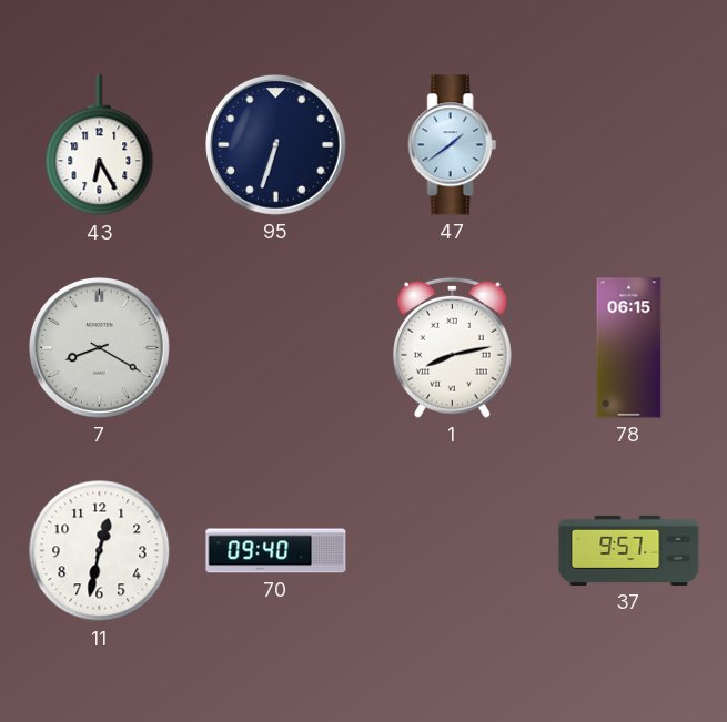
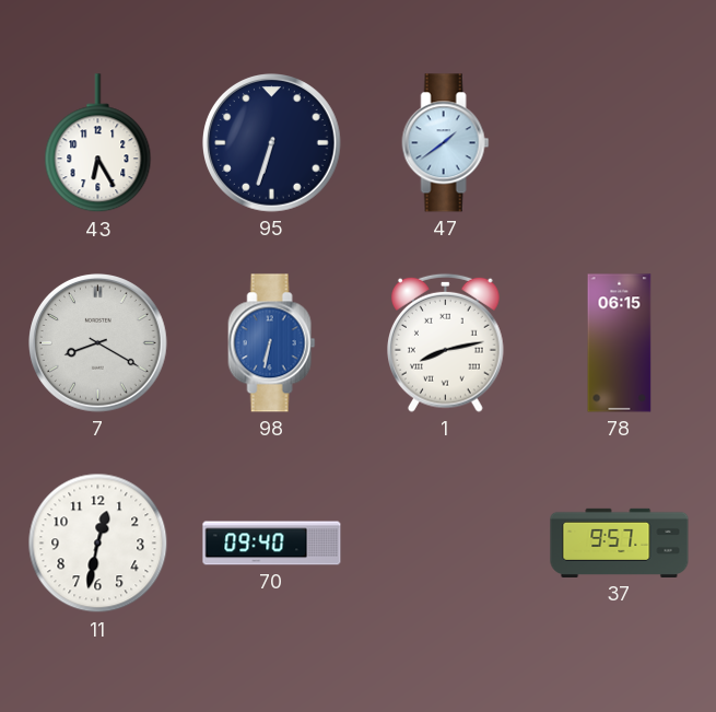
98: none -> 6:32
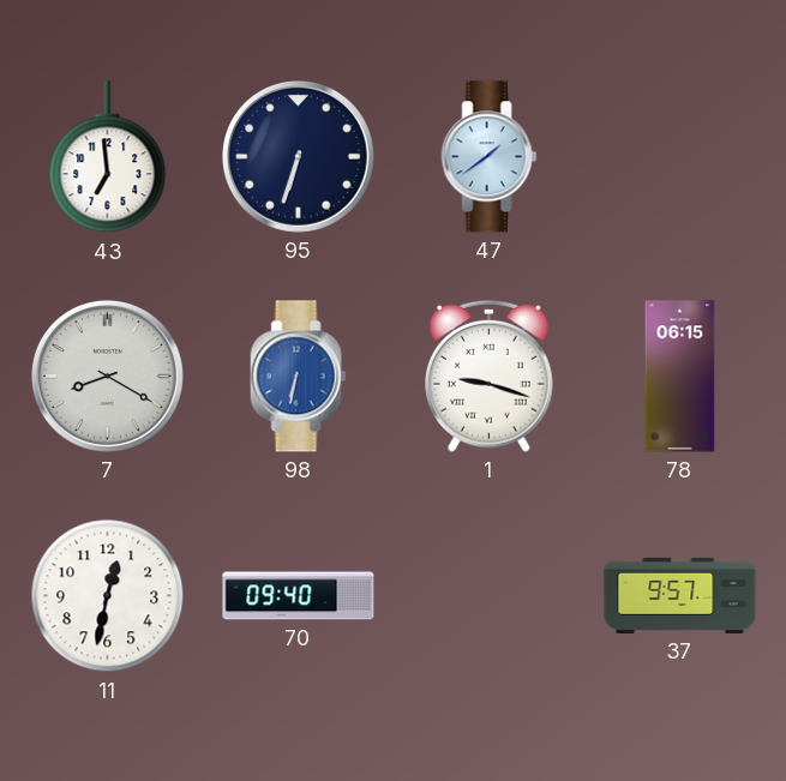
43: 6:25 -> 6:59
1: 8:13 -> 9:18
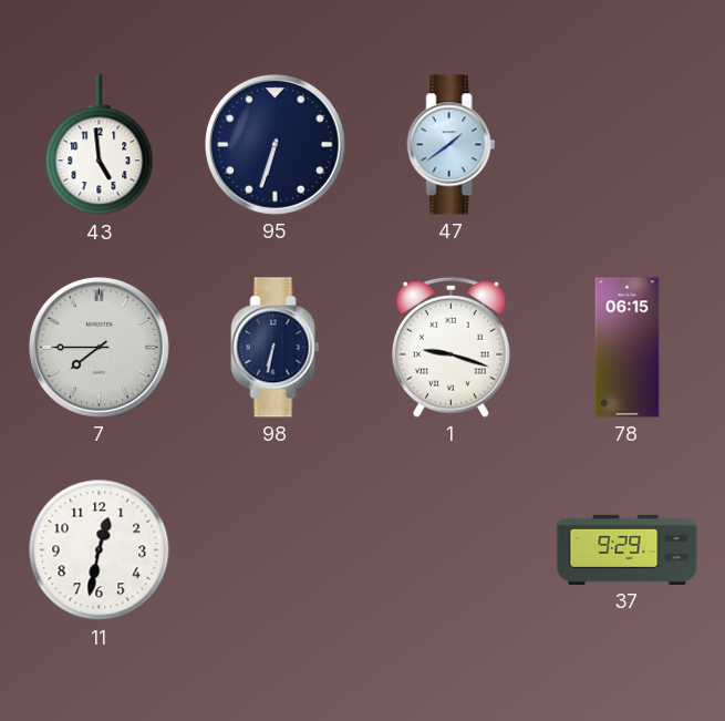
43: 6:59 -> 4:59
7: 8:20 -> 7:45
98 dial: blue -> navy
70: 09:40 -> none
37: 9:57 -> 9:29
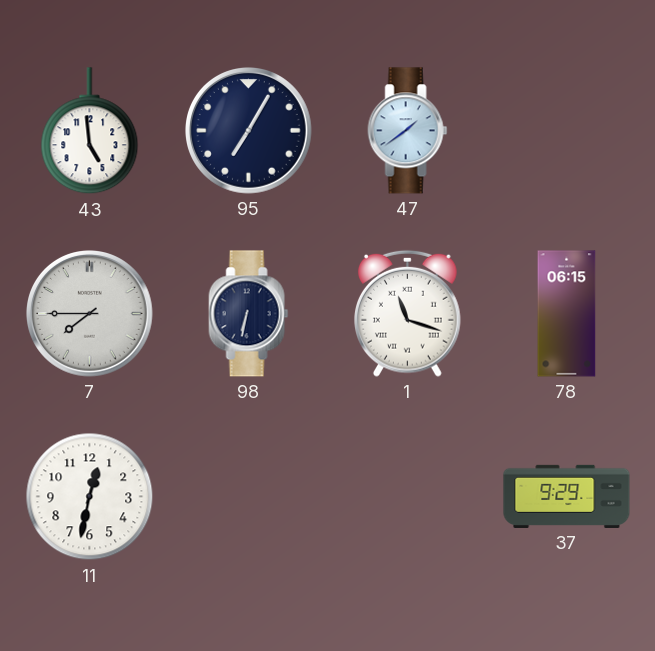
95: 6:33 -> 7:05
1: 9:18 -> 11:18
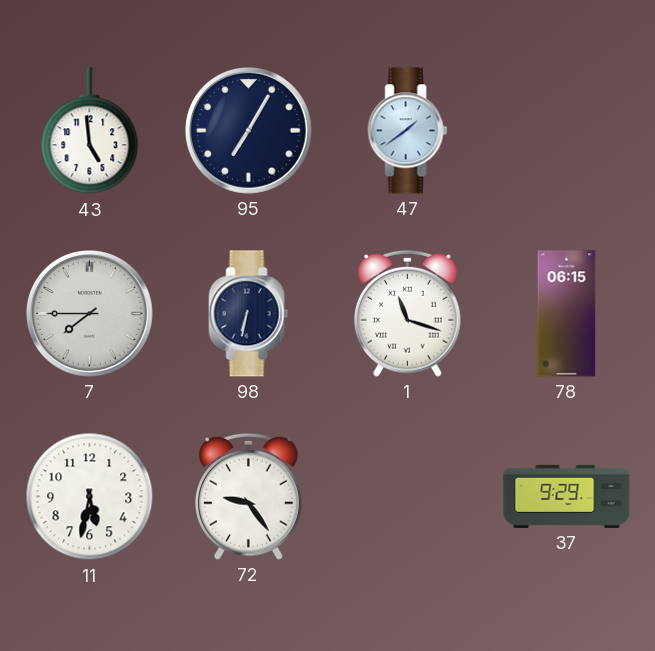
11: 12:32 -> 5:32
72: none -> 9:24
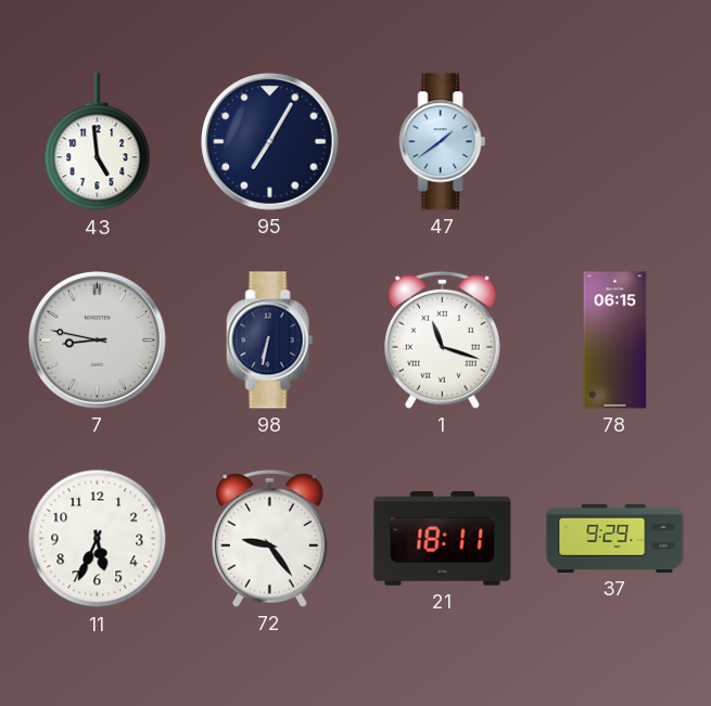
7: 7:45 -> 8:47
11: 5:32 -> 5:34
21: none -> 18:11
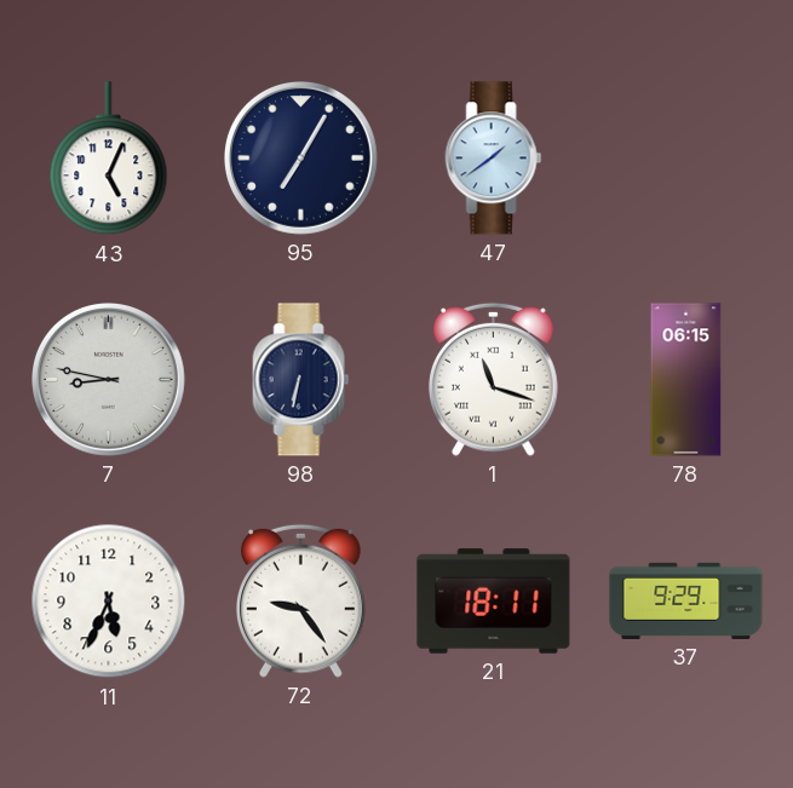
43: 4:59 -> 5:04
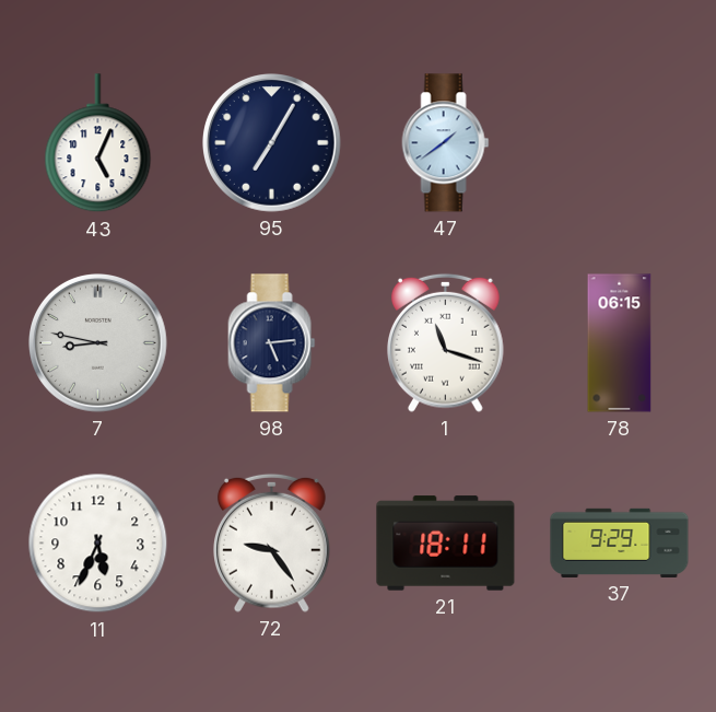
98: 6:32 -> 5:14
